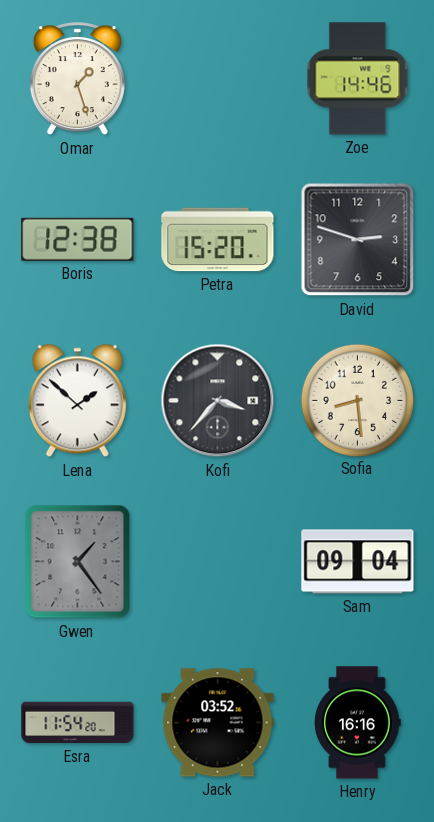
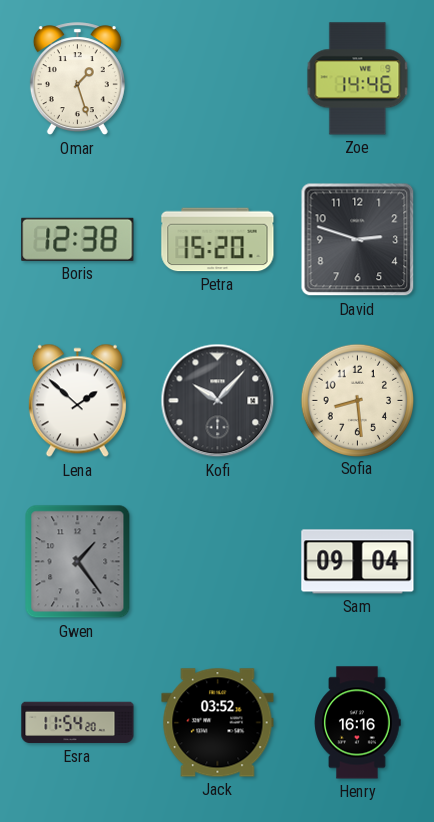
Kofi: 3:37 -> 10:07
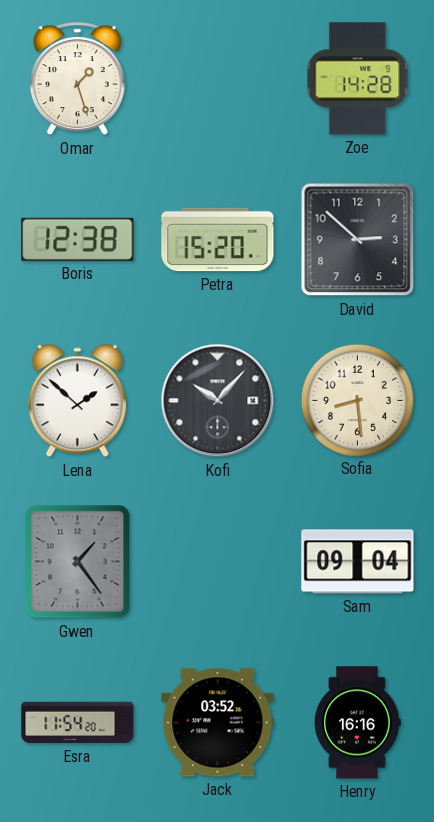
Zoe: 14:46 -> 14:28
David: 2:48 -> 2:52
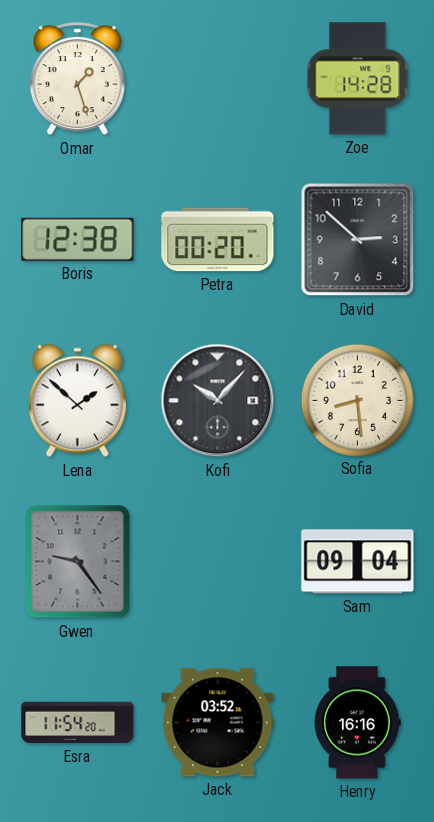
Petra: 15:20 -> 00:20
Gwen: 1:24 -> 9:24
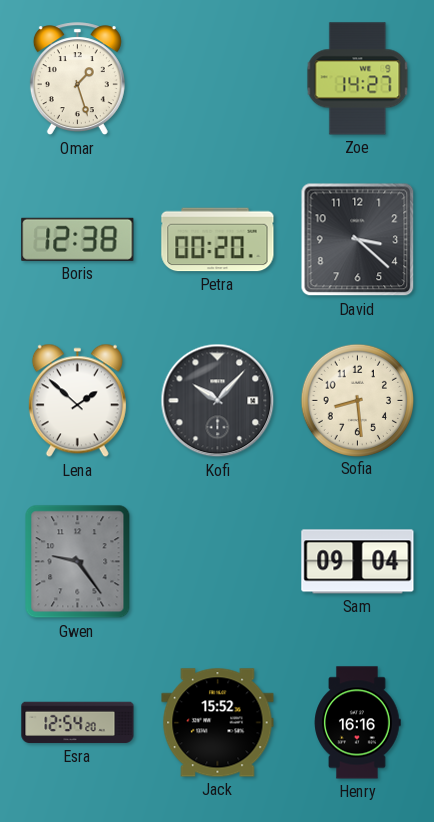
Zoe: 14:28 -> 14:27
David: 2:52 -> 3:22
Esra: 11:54 -> 12:54
Jack: 03:52 -> 15:52
